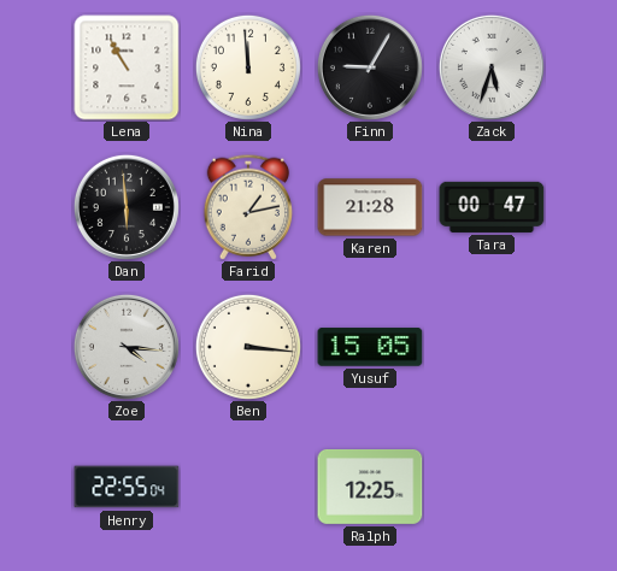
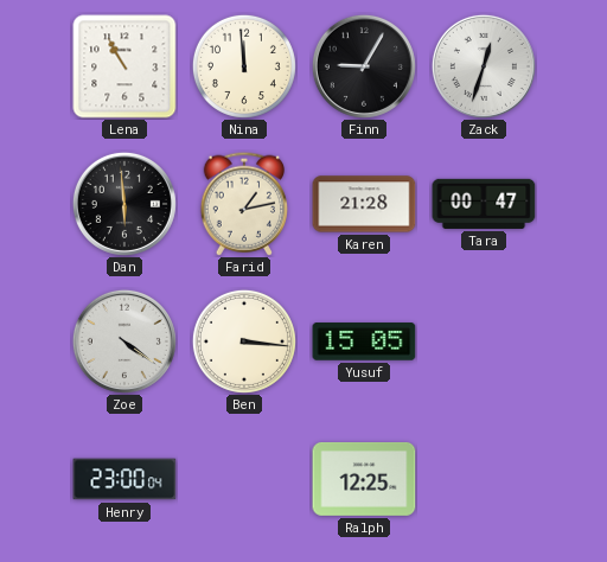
Zack: 5:33 -> 12:33
Zoe: 4:16 -> 4:21
Henry: 22:55 -> 23:00
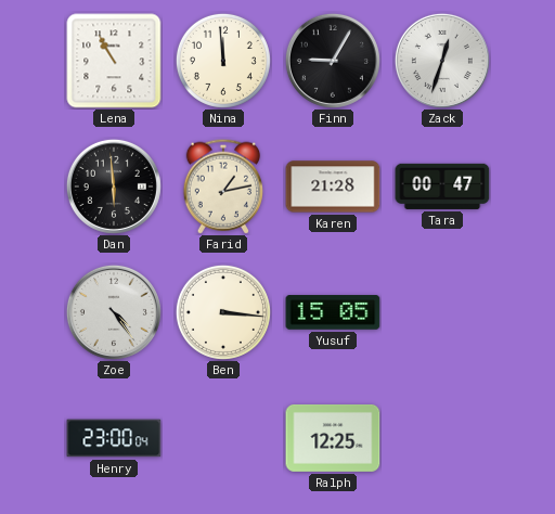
Zoe: 4:21 -> 4:24
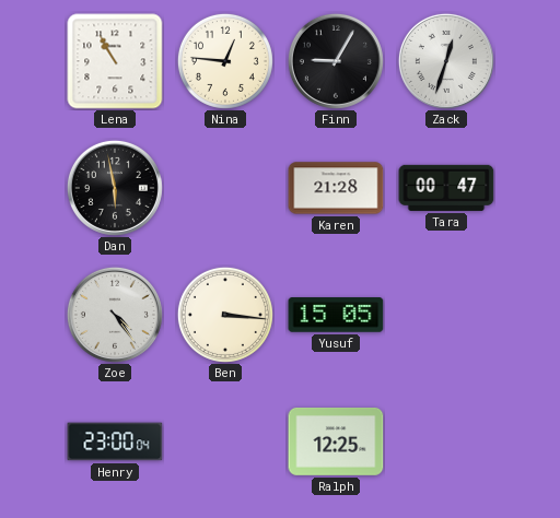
Nina: 11:59 -> 12:46
Dan: 5:59 -> 5:58
Farid: 1:13 -> none
